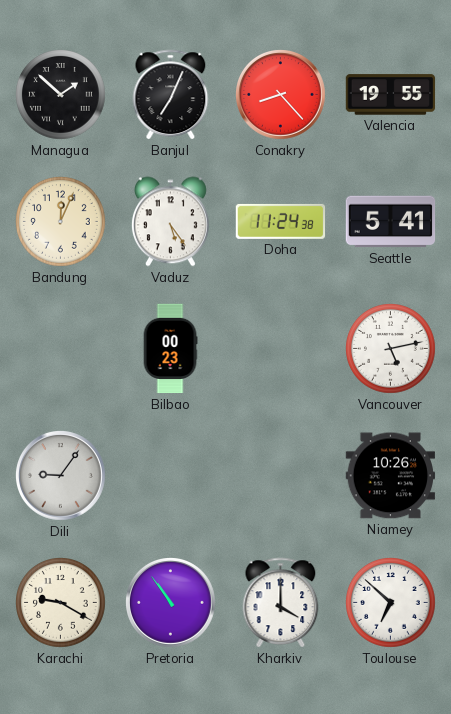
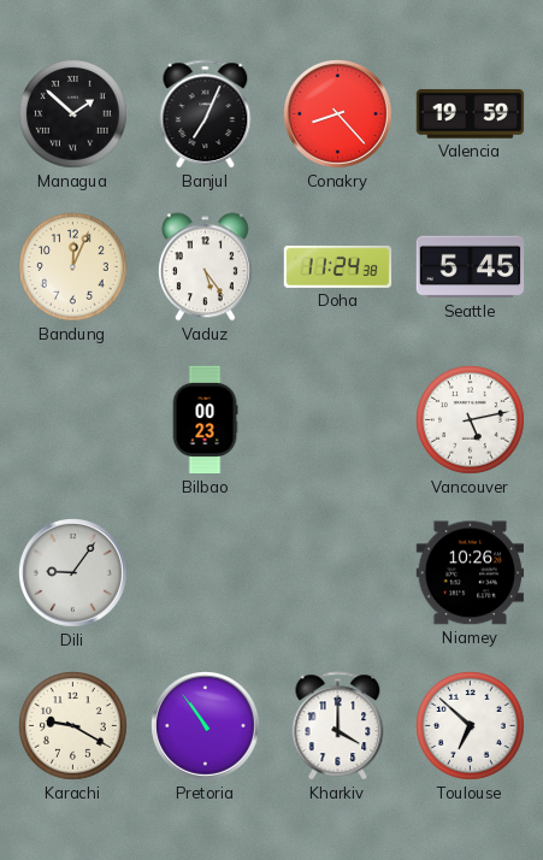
Valencia: 19:55 -> 19:59
Seattle: 5:41 -> 5:45
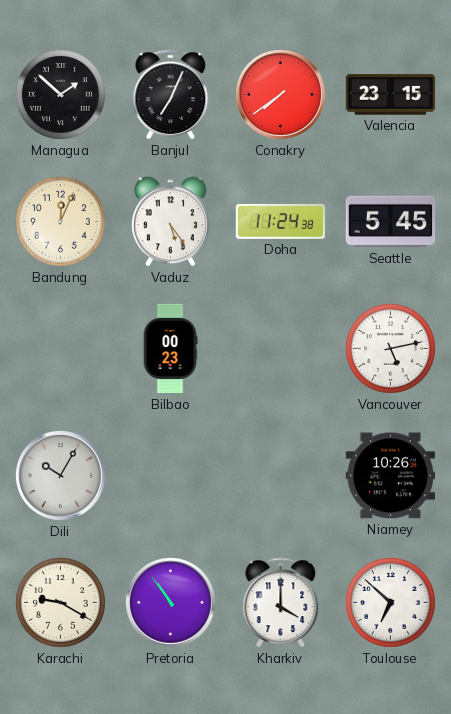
Conakry: 8:23 -> 7:39
Valencia: 19:59 -> 23:15
Dili: 9:06 -> 10:05
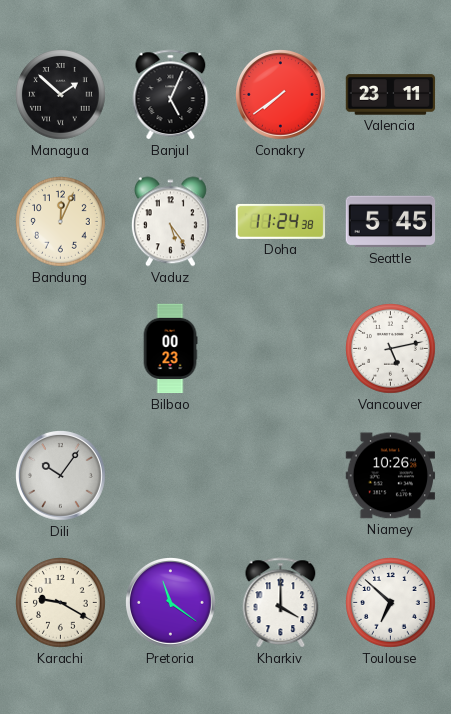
Banjul: 7:04 -> 5:04
Valencia: 23:15 -> 23:11
Dili: 10:05 -> 10:06
Pretoria: 10:54 -> 11:21
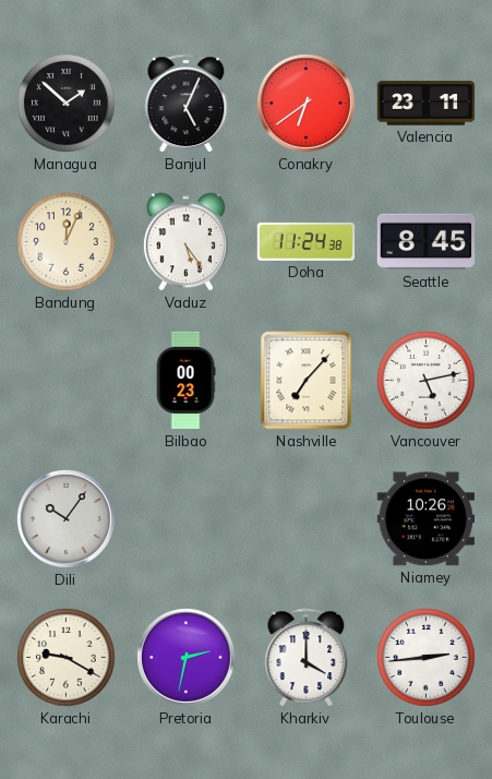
Conakry: 7:39 -> 6:39
Seattle: 5:45 -> 8:45
Nashville: none -> 7:07
Pretoria: 11:21 -> 2:32
Toulouse: 6:52 -> 2:44
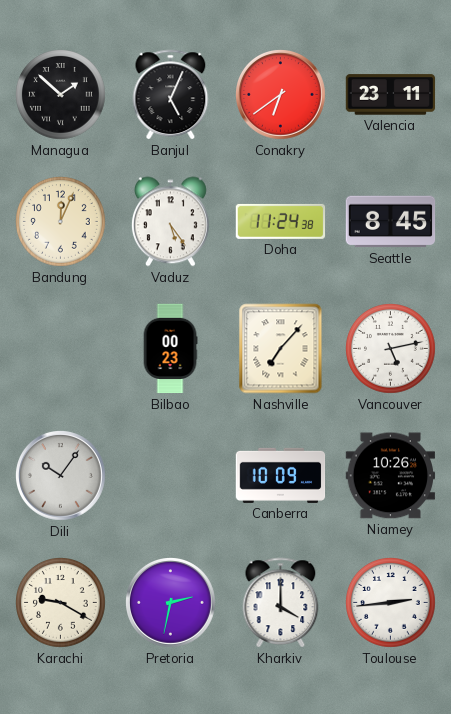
Canberra: none -> 10:09
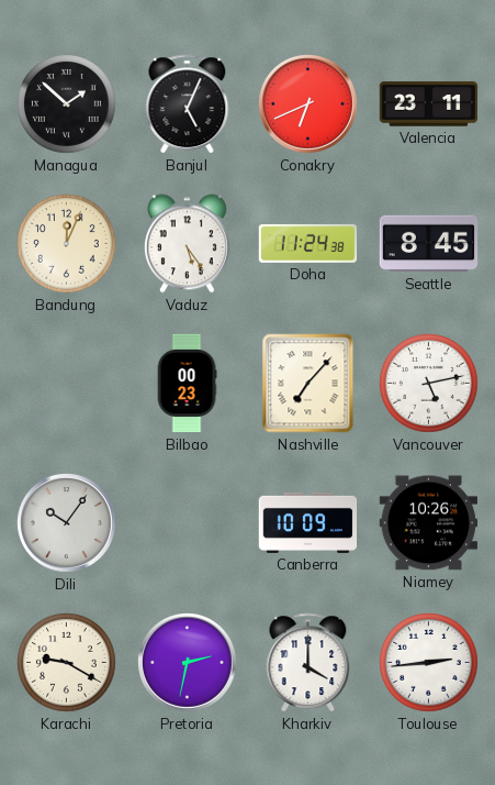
Conakry: 6:39 -> 6:41
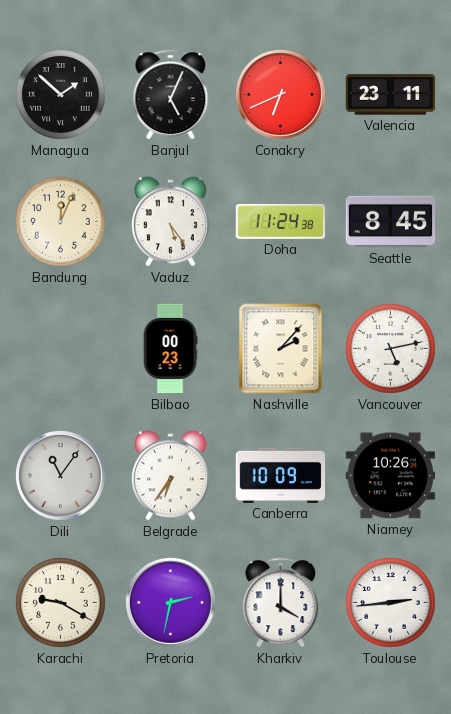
Nashville: 7:07 -> 2:07
Dili: 10:06 -> 11:06
Belgrade: none -> 6:36
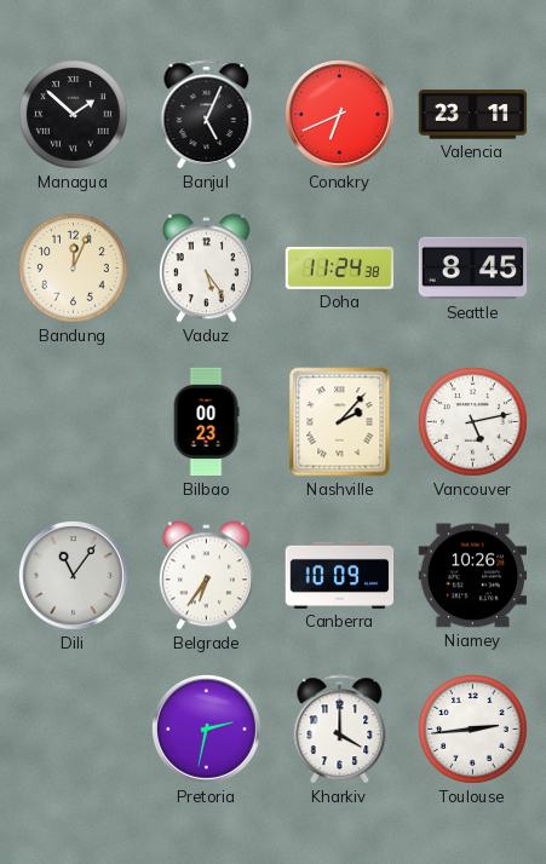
Karachi: 9:20 -> none
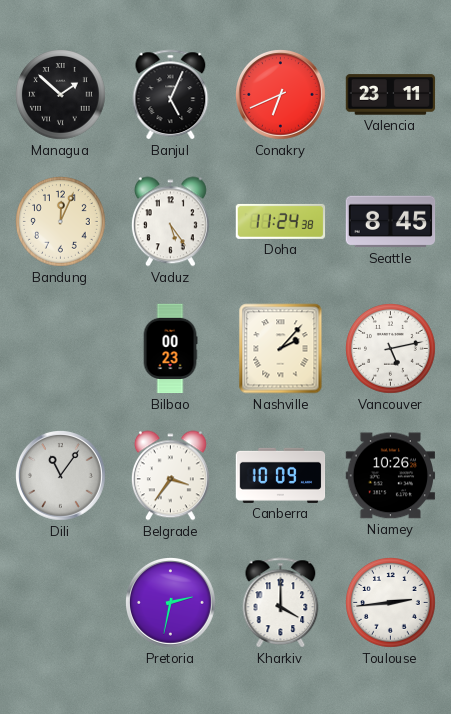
Belgrade: 6:36 -> 3:36
